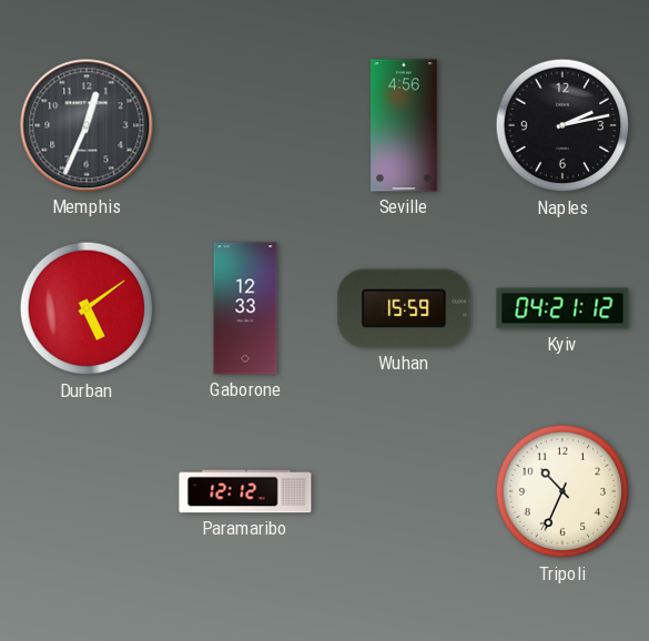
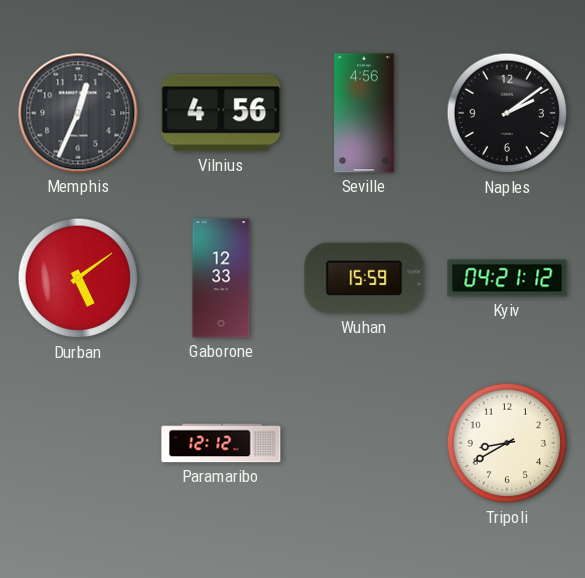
Vilnius: none -> 4:56
Naples: 2:13 -> 2:09
Tripoli: 10:34 -> 8:40
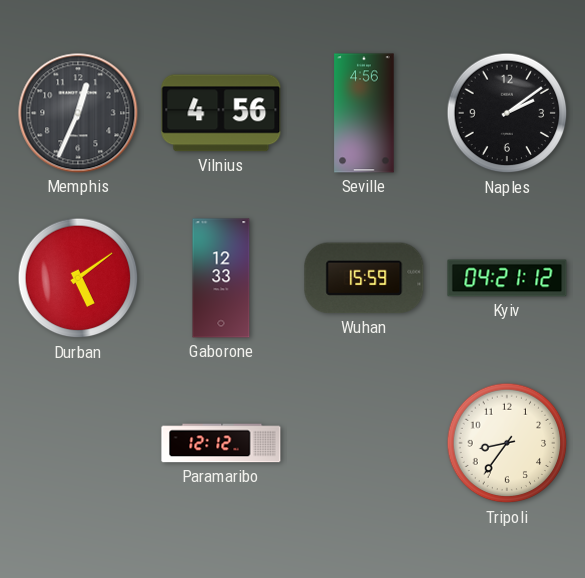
Tripoli: 8:40 -> 8:36
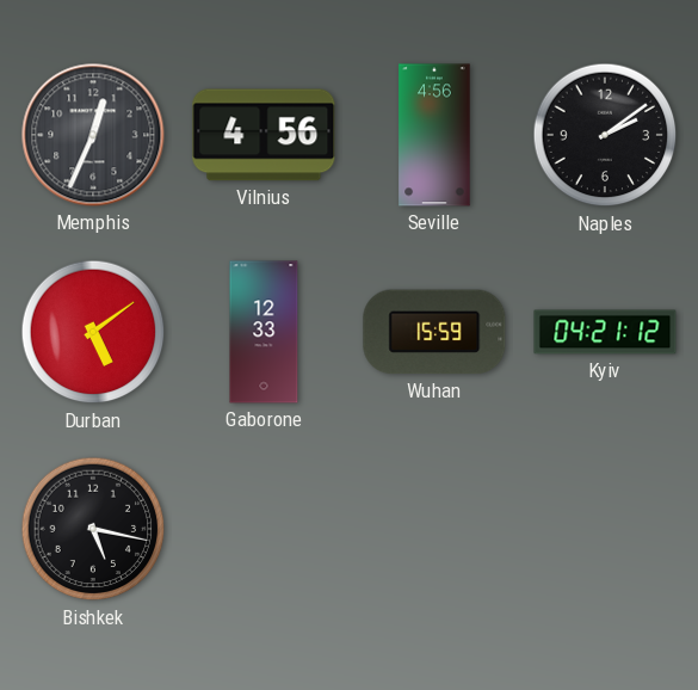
Bishkek: none -> 5:17
Paramaribo: 12:12 -> none
Tripoli: 8:36 -> none
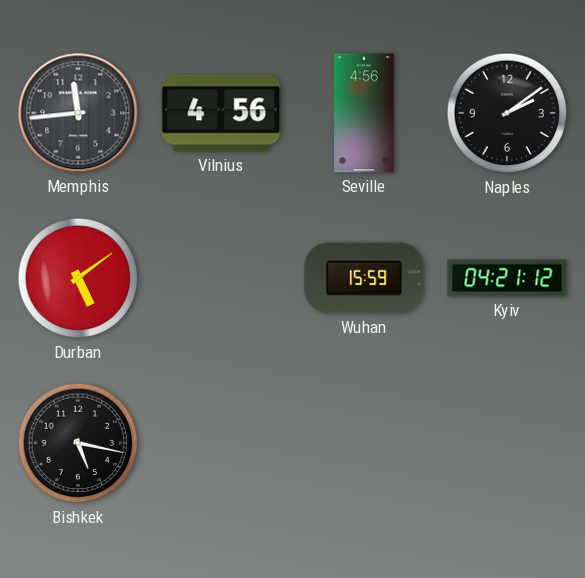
Memphis: 12:34 -> 11:44
Gaborone: 12:33 -> none
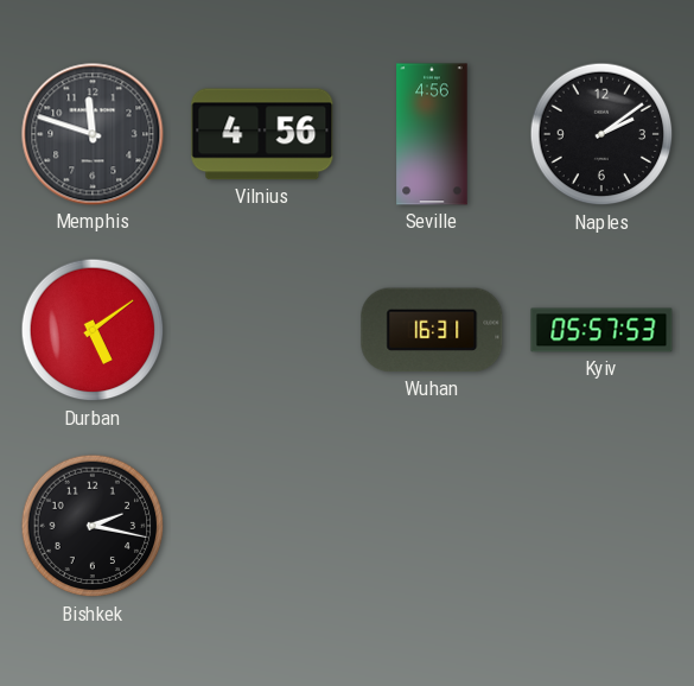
Memphis: 11:44 -> 11:48
Wuhan: 15:59 -> 16:31
Kyiv: 04:21 -> 05:57
Bishkek: 5:17 -> 2:17
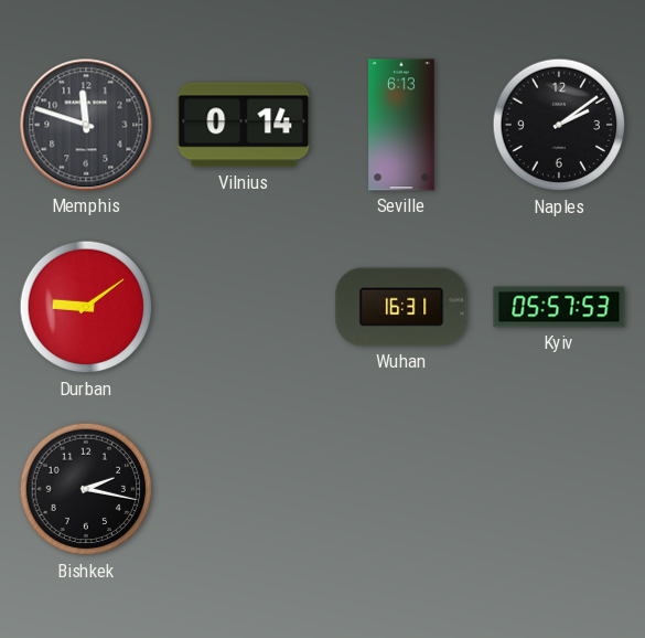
Vilnius: 4:56 -> 0:14
Seville: 4:56 -> 6:13
Durban: 5:09 -> 9:09
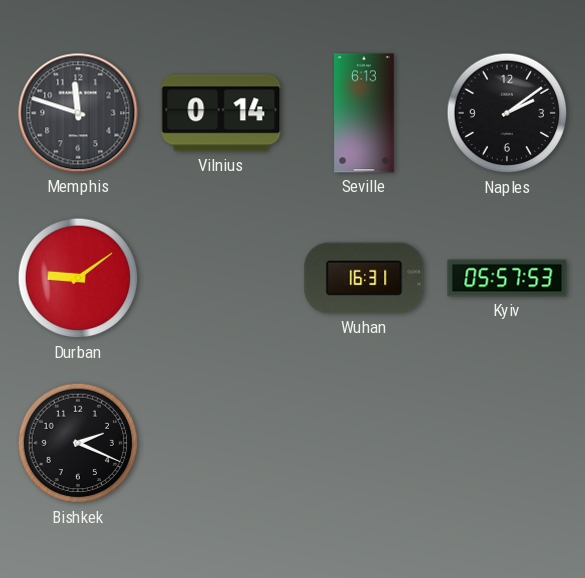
Bishkek: 2:17 -> 2:19
